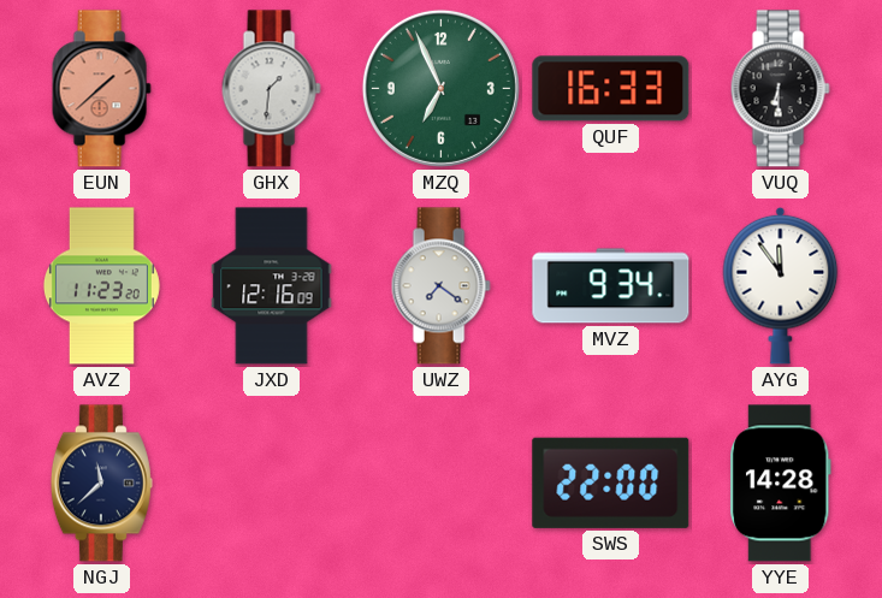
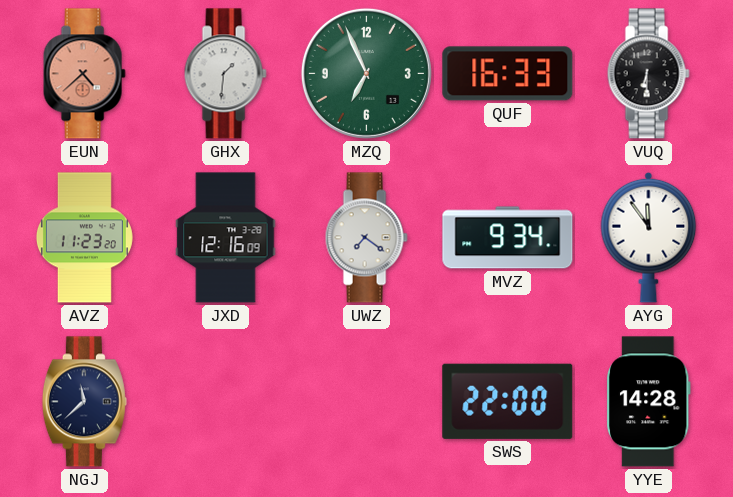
EUN: 1:38 -> 4:38
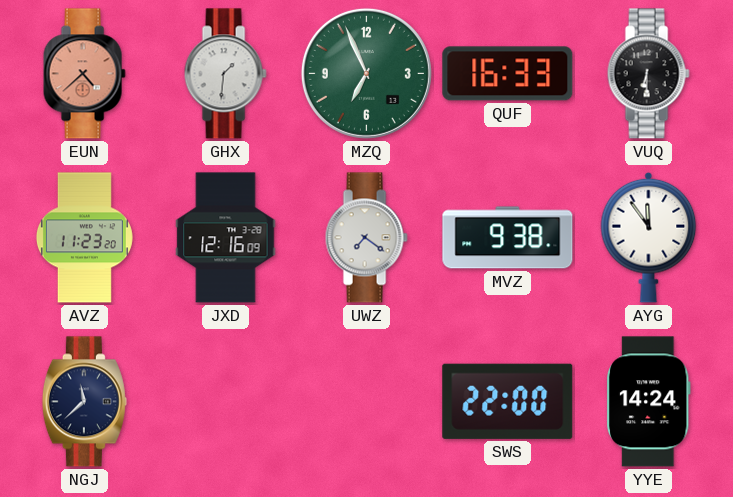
MVZ: 9:34 -> 9:38
YYE: 14:28 -> 14:24
